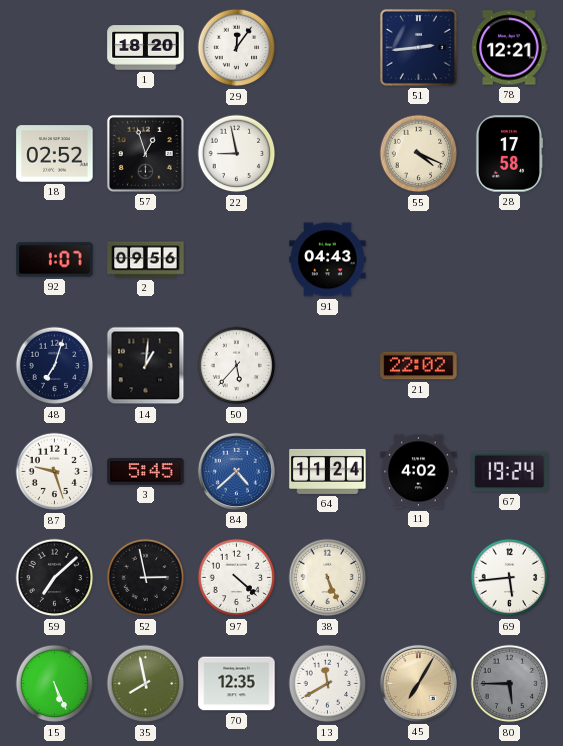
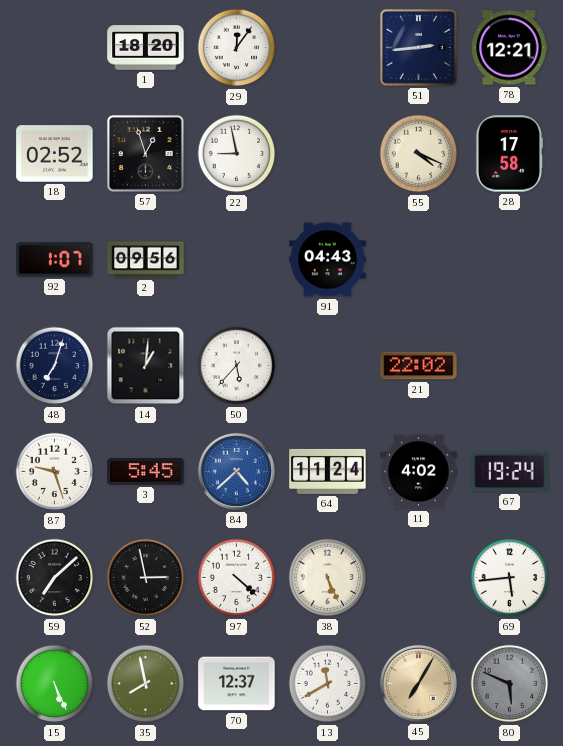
70: 12:35 -> 12:37
80: 5:45 -> 5:49
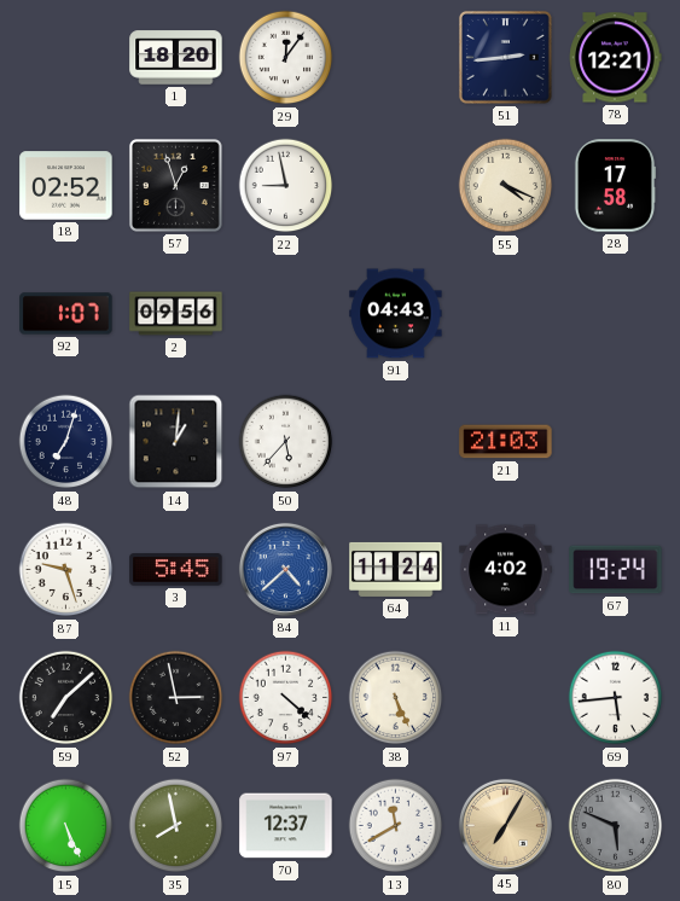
21: 22:02 -> 21:03
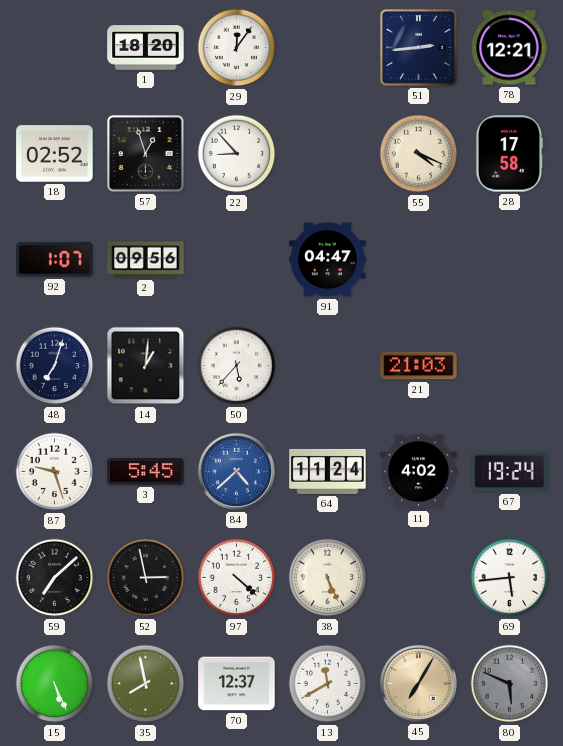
22: 8:58 -> 8:53
91: 04:43 -> 04:47
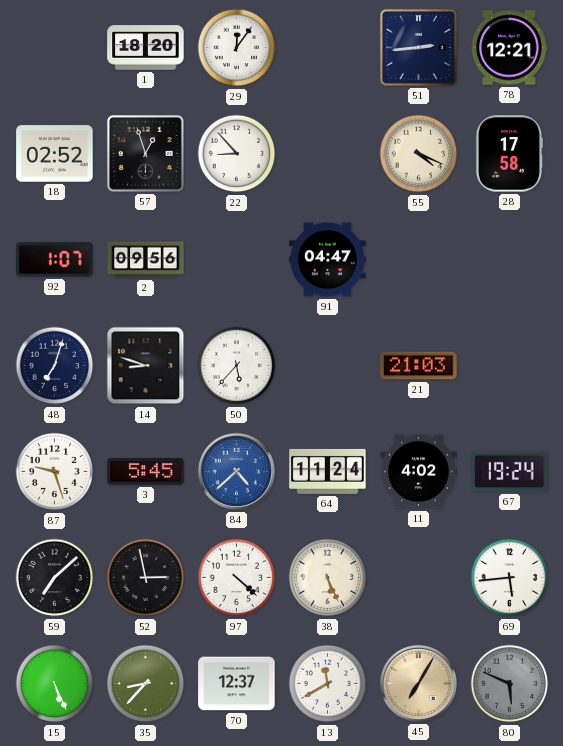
14: 1:01 -> 8:48
35: 7:58 -> 8:37
